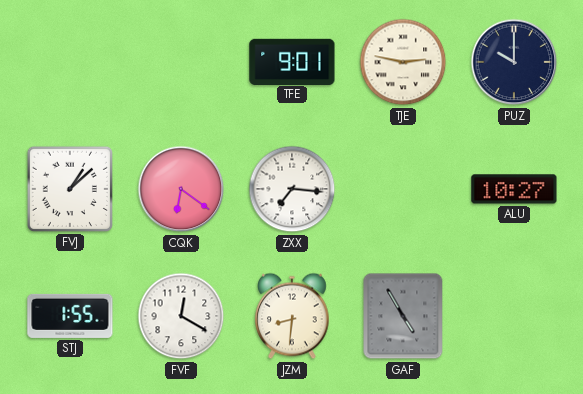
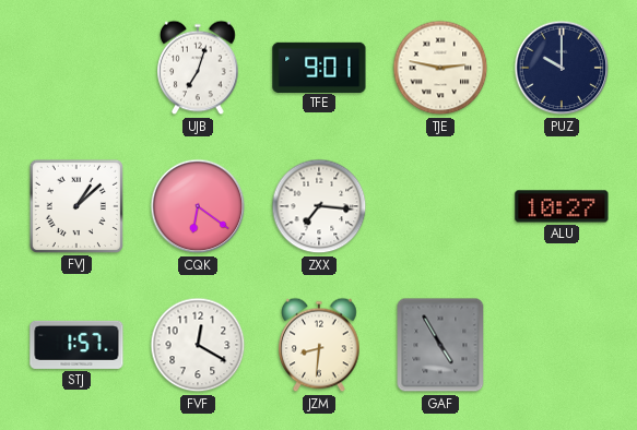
UJB: none -> 7:03
STJ: 1:55 -> 1:57
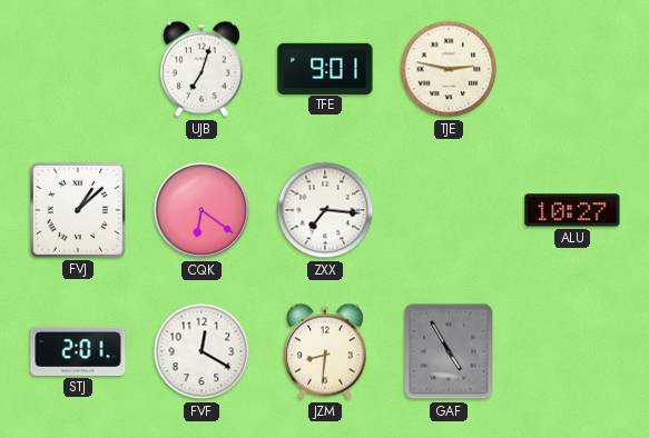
PUZ: 10:00 -> none
STJ: 1:57 -> 2:01
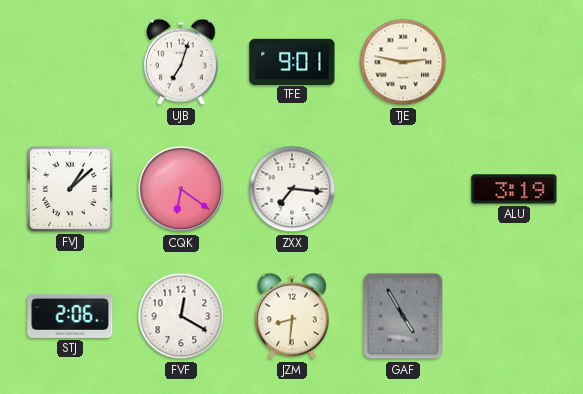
ALU: 10:27 -> 3:19
STJ: 2:01 -> 2:06
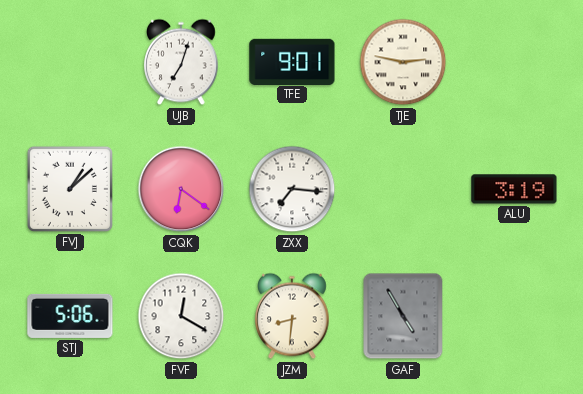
STJ: 2:06 -> 5:06
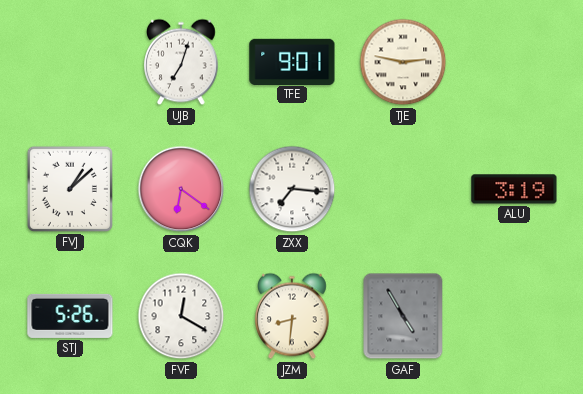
STJ: 5:06 -> 5:26
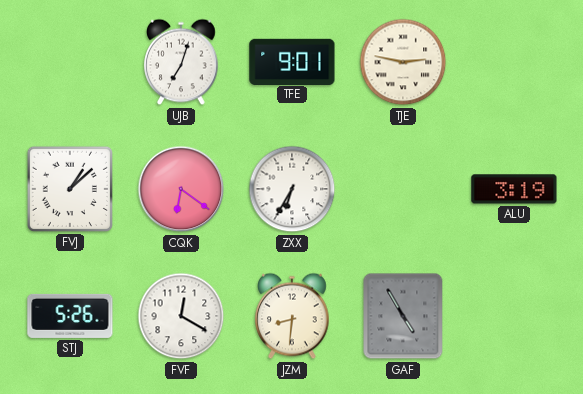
ZXX: 7:16 -> 6:35
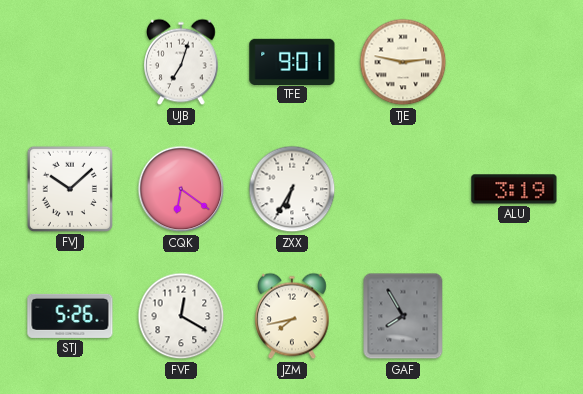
FVJ: 1:08 -> 10:08
JZM: 8:31 -> 7:43
GAF: 4:55 -> 7:55
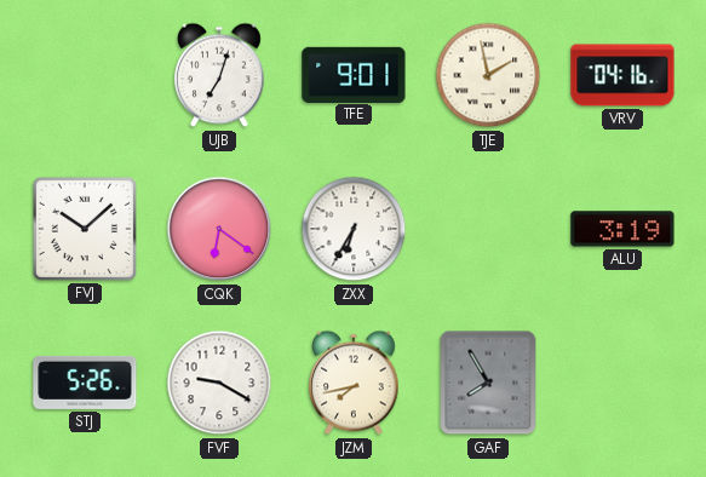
TJE: 2:47 -> 1:58
VRV: none -> 04:16
FVF: 12:20 -> 9:20
